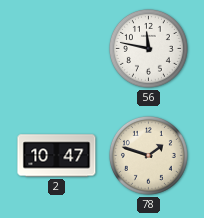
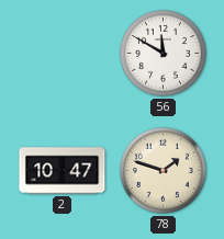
56: 11:47 -> 11:50
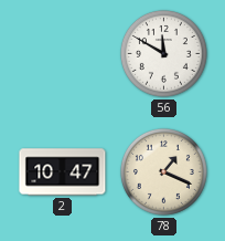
78: 1:48 -> 1:19
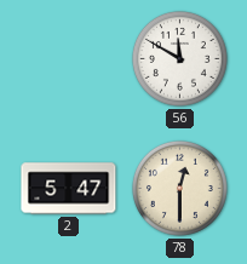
2: 10:47 -> 5:47
78: 1:19 -> 12:30
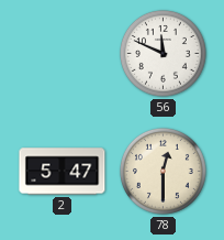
56: 11:50 -> 11:49
